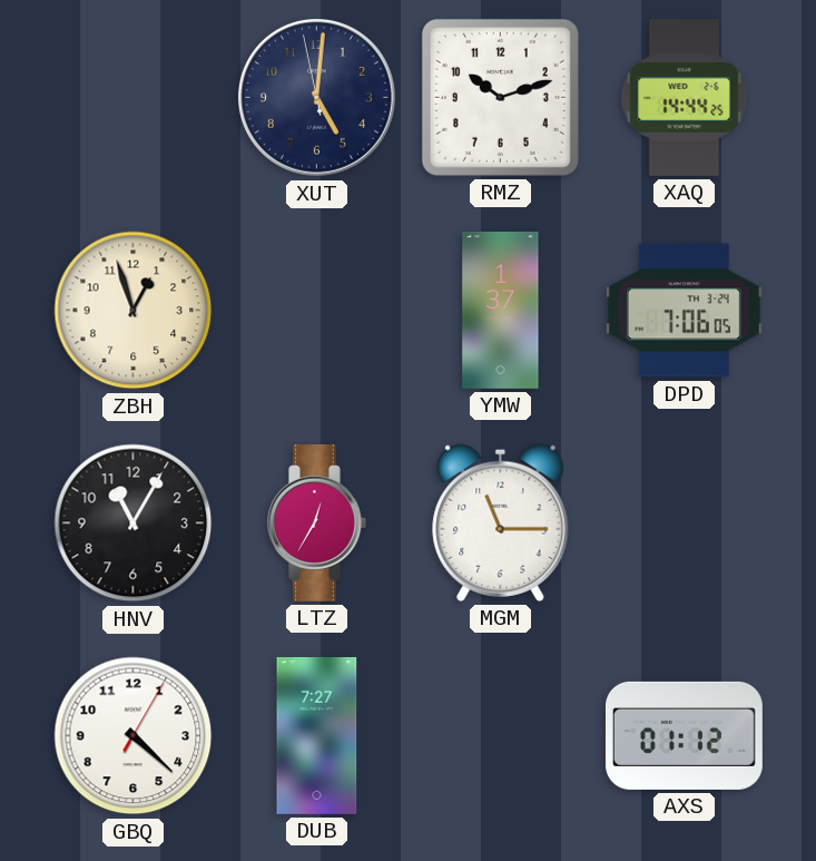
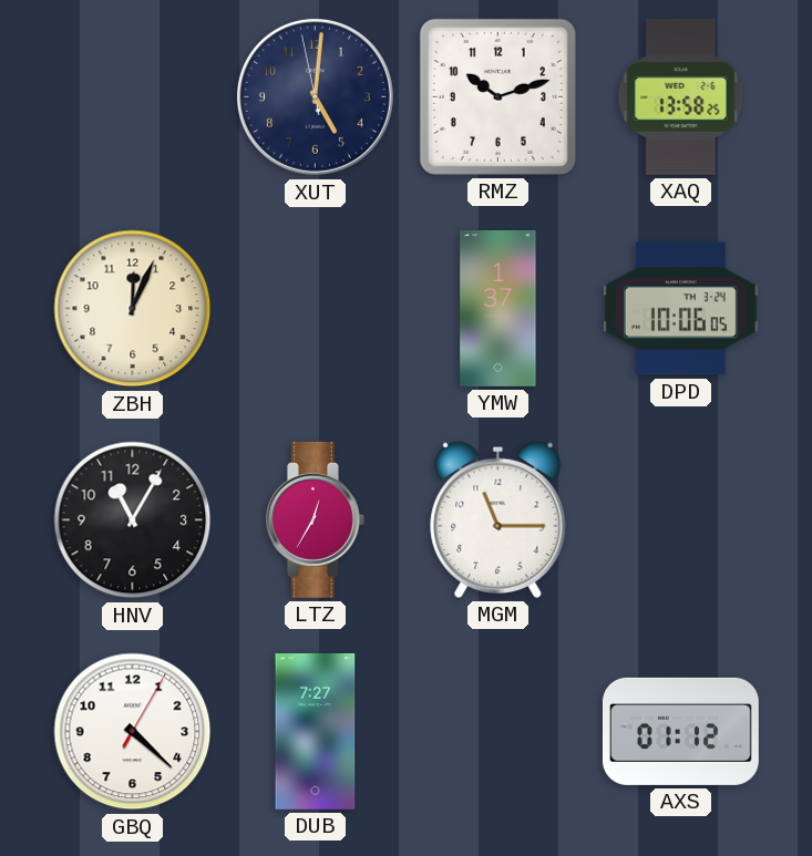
XAQ: 14:44 -> 13:58
ZBH: 12:57 -> 12:04
DPD: 7:06 -> 10:06
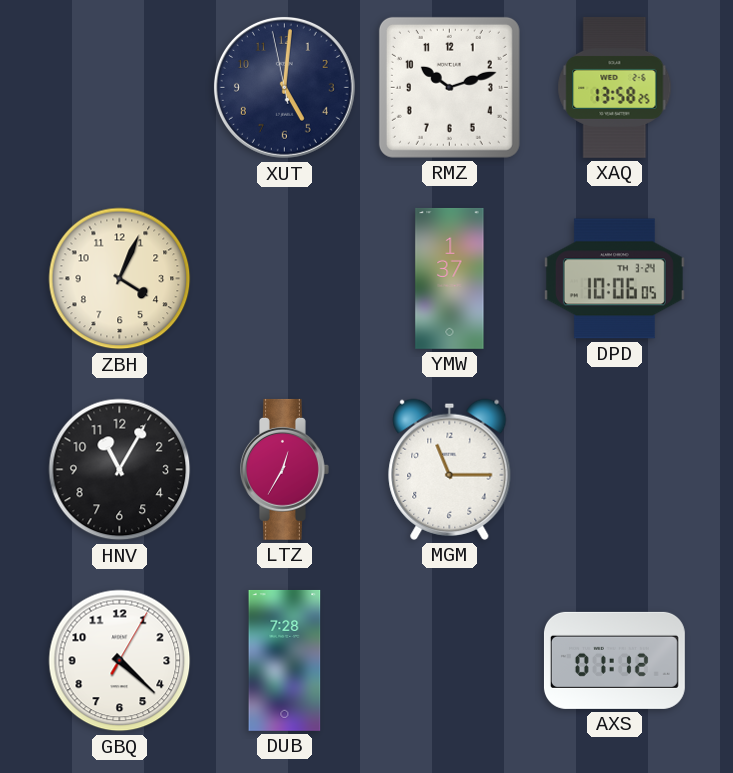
ZBH: 12:04 -> 4:04
DUB: 7:27 -> 7:28
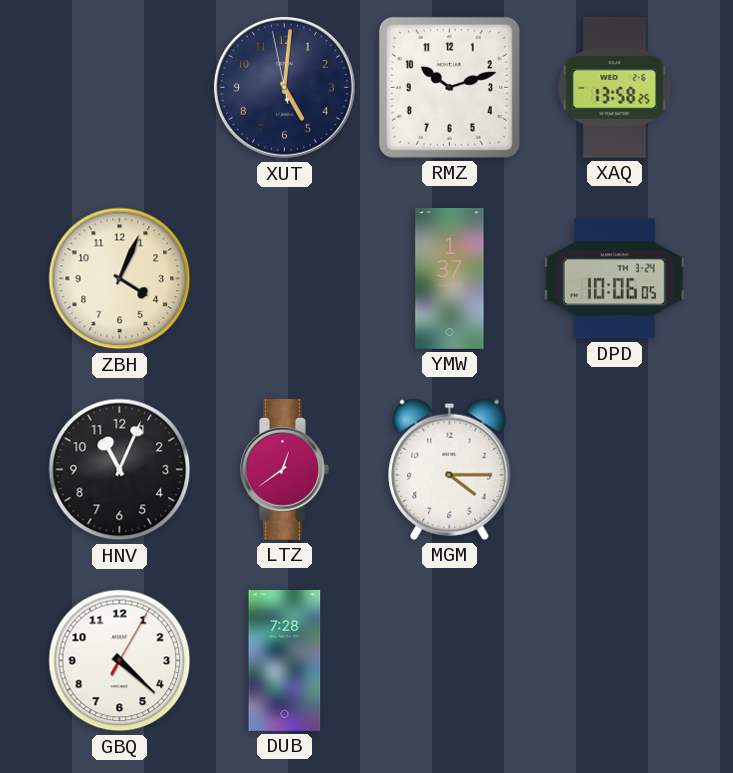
HNV: 11:05 -> 11:04
LTZ: 12:35 -> 12:39
MGM: 11:15 -> 4:15
AXS: 01:12 -> none
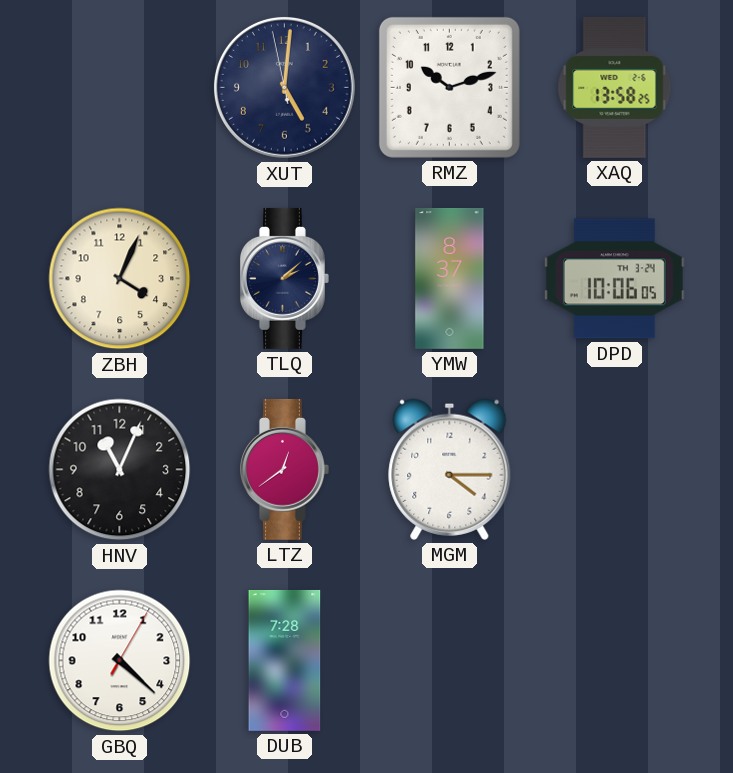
TLQ: none -> 2:08
YMW: 1:37 -> 8:37
